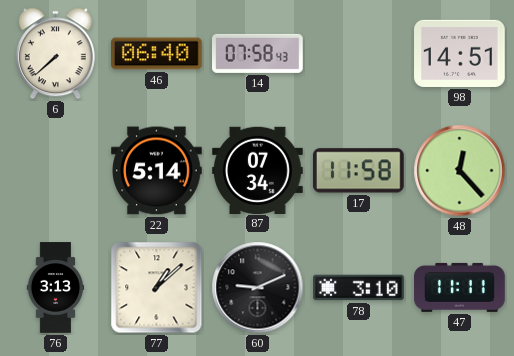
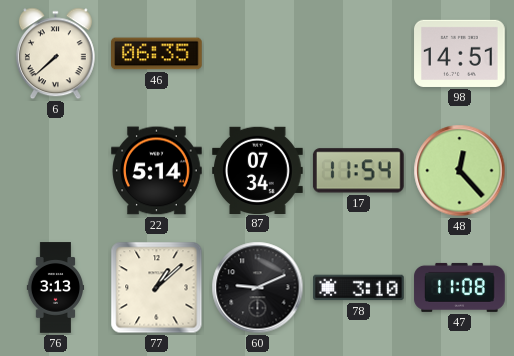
46: 06:40 -> 06:35
14: 07:58 -> none
17: 11:58 -> 11:54
47: 11:11 -> 11:08
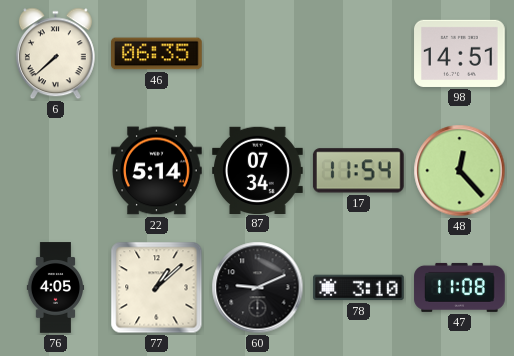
76: 3:13 -> 4:05
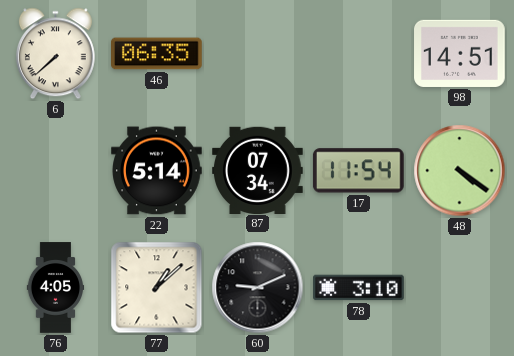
48: 12:23 -> 4:21
47: 11:08 -> none
